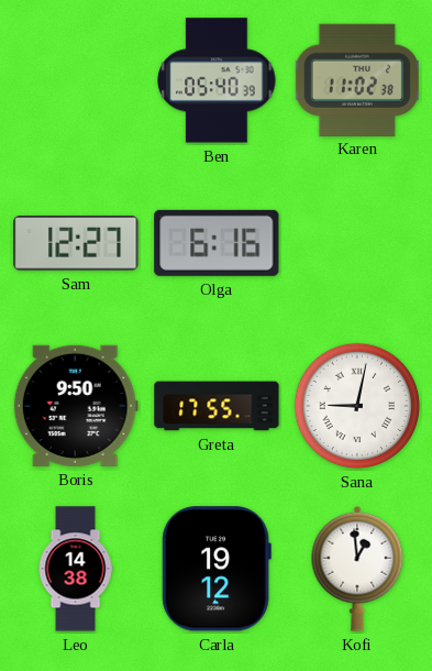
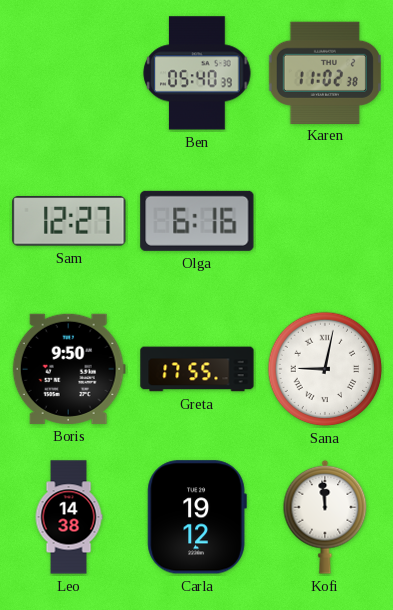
Kofi: 12:59 -> 11:59
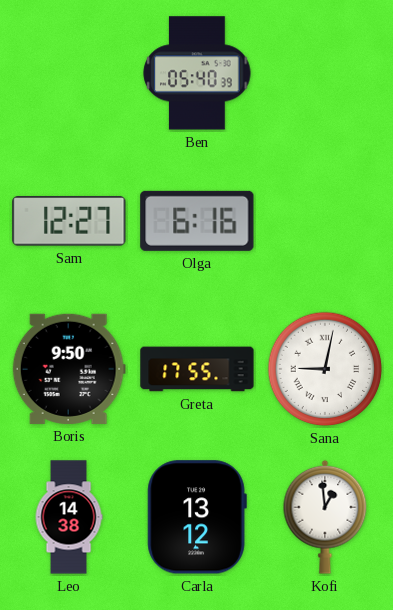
Karen: 11:02 -> none
Carla: 19:12 -> 13:12
Kofi: 11:59 -> 12:59
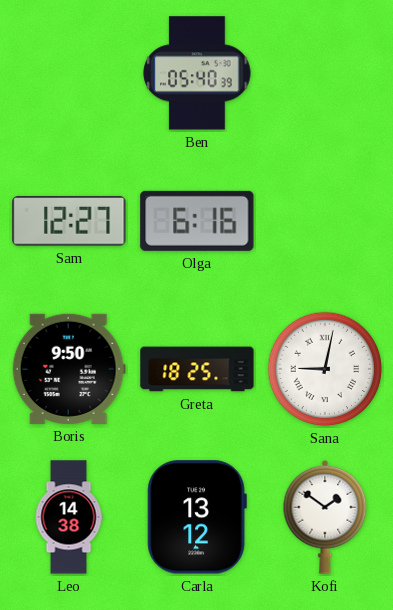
Greta: 17:55 -> 18:25
Kofi: 12:59 -> 1:51
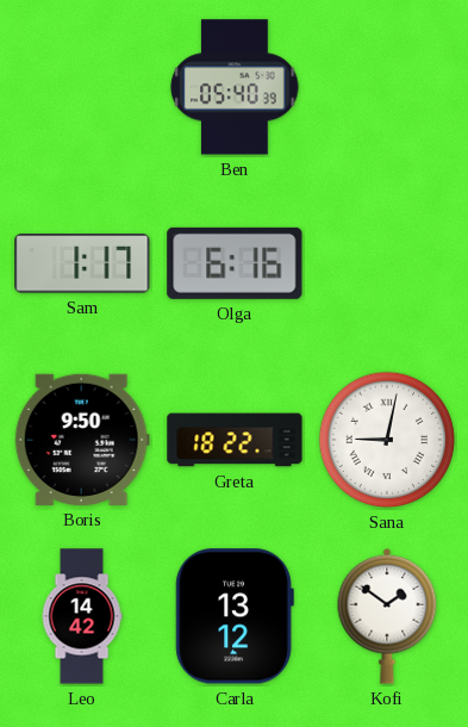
Sam: 12:27 -> 1:17
Greta: 18:25 -> 18:22
Leo: 14:38 -> 14:42
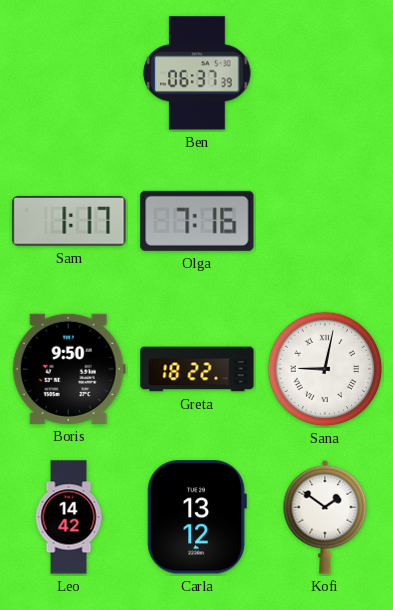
Ben: 05:40 -> 06:37
Olga: 6:16 -> 7:16
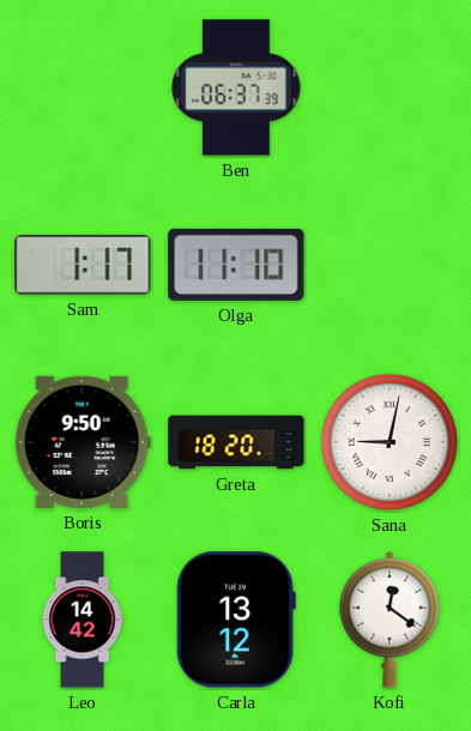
Olga: 7:16 -> 11:10
Greta: 18:22 -> 18:20
Kofi: 1:51 -> 12:21
